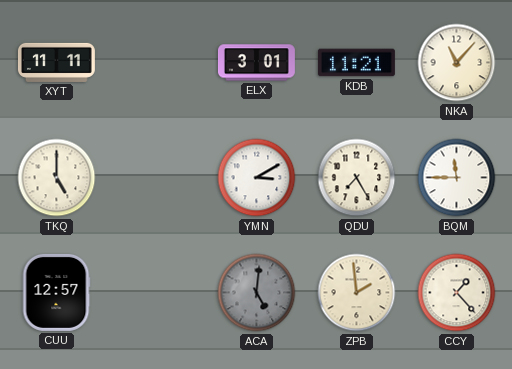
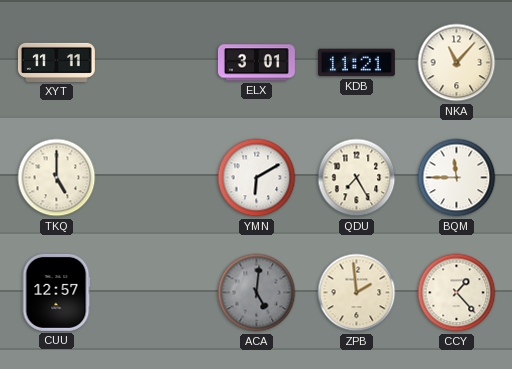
YMN: 3:10 -> 6:10
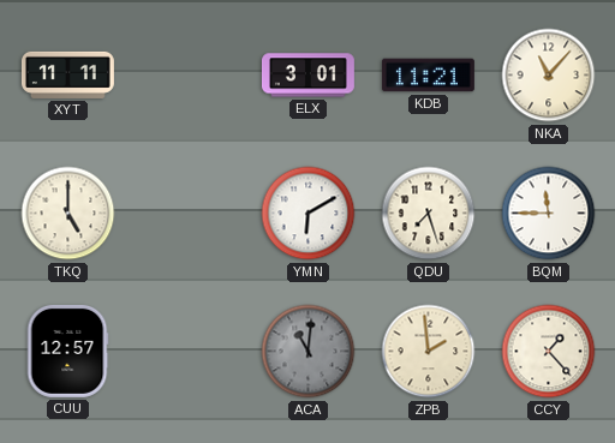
QDU: 7:25 -> 7:27
ACA: 5:01 -> 11:01
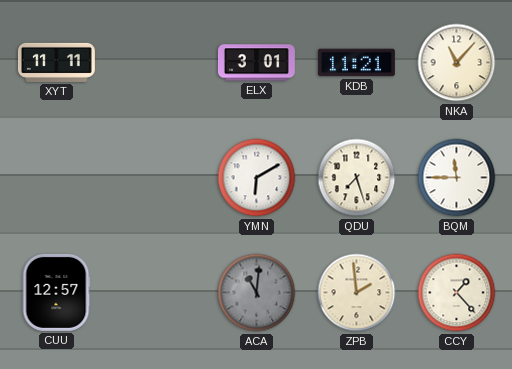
TKQ: 5:00 -> none
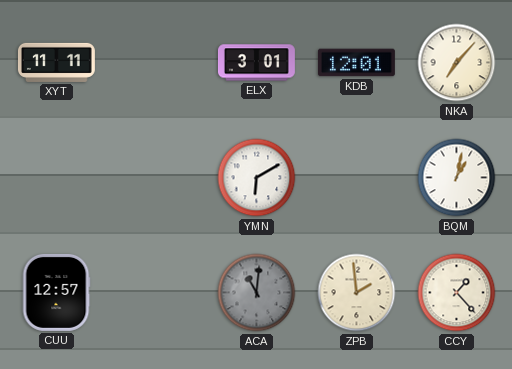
KDB: 11:21 -> 12:01
NKA: 11:07 -> 7:07
QDU: 7:27 -> none
BQM: 11:45 -> 1:02
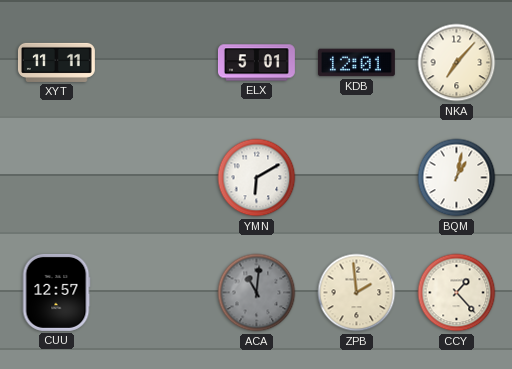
ELX: 3:01 -> 5:01
